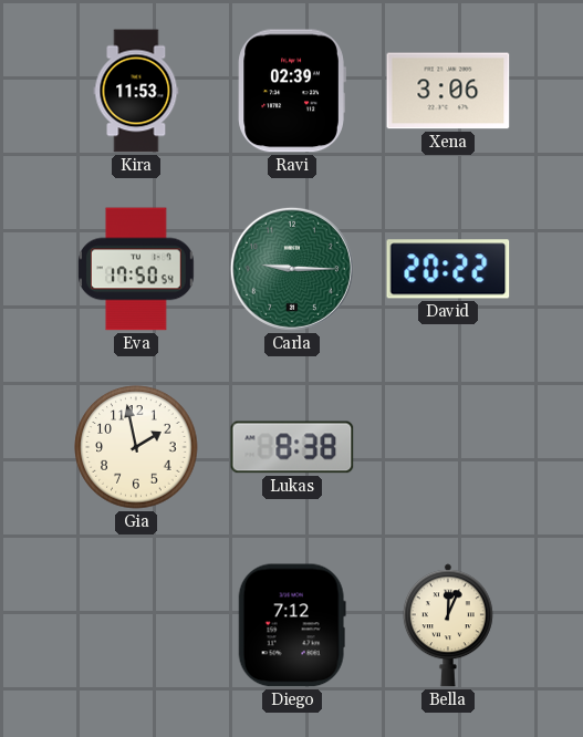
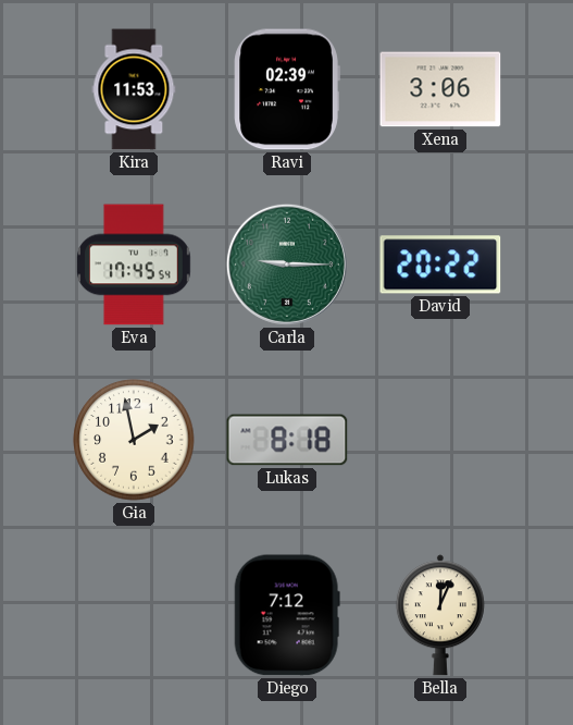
Eva: 17:50 -> 17:45
Lukas: 8:38 -> 8:18
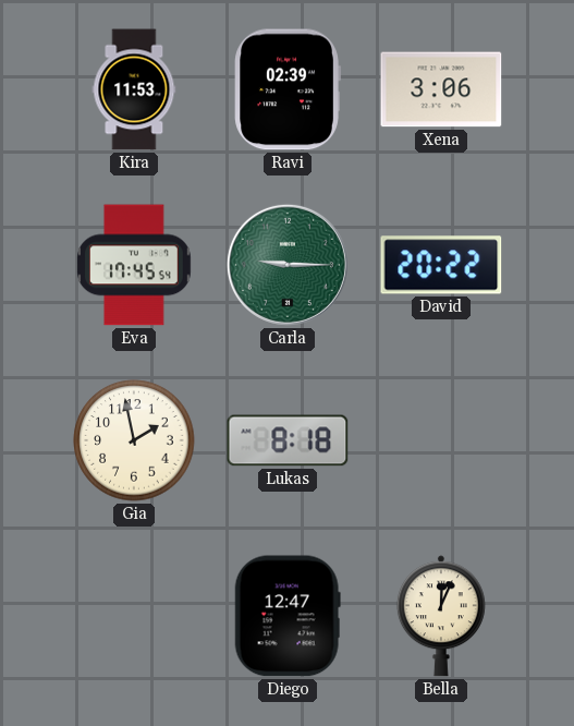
Diego: 7:12 -> 12:47
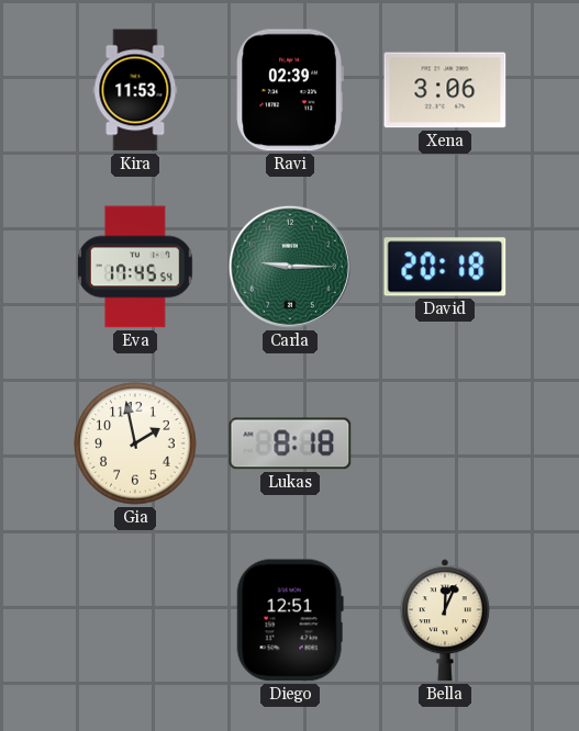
David: 20:22 -> 20:18
Diego: 12:47 -> 12:51
